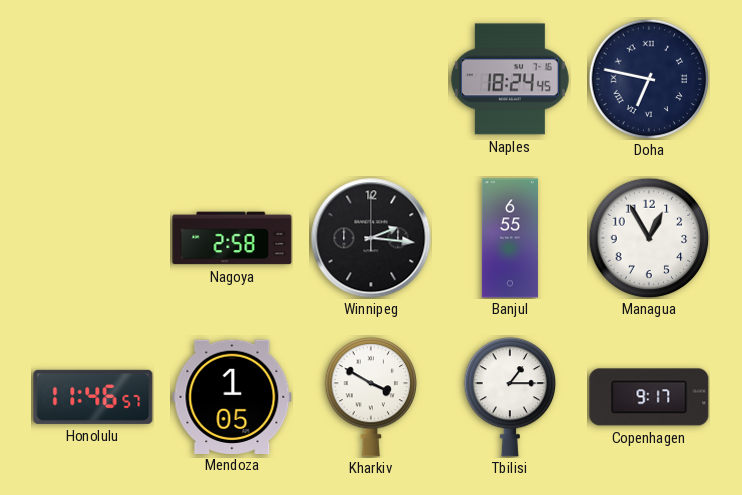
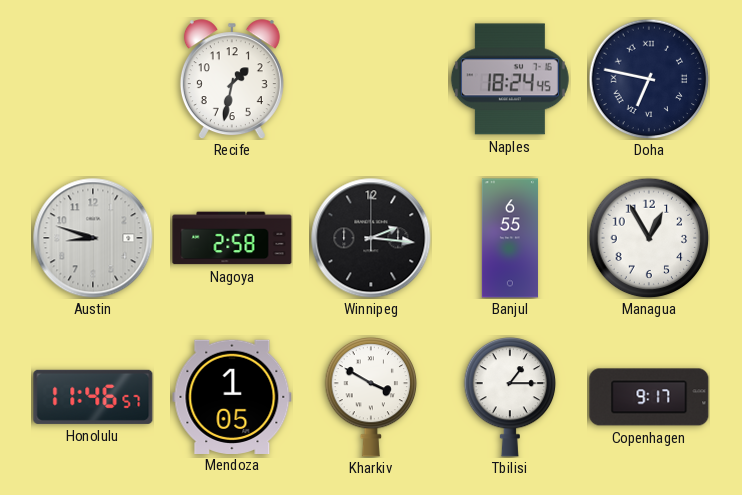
Recife: none -> 1:32
Austin: none -> 8:48
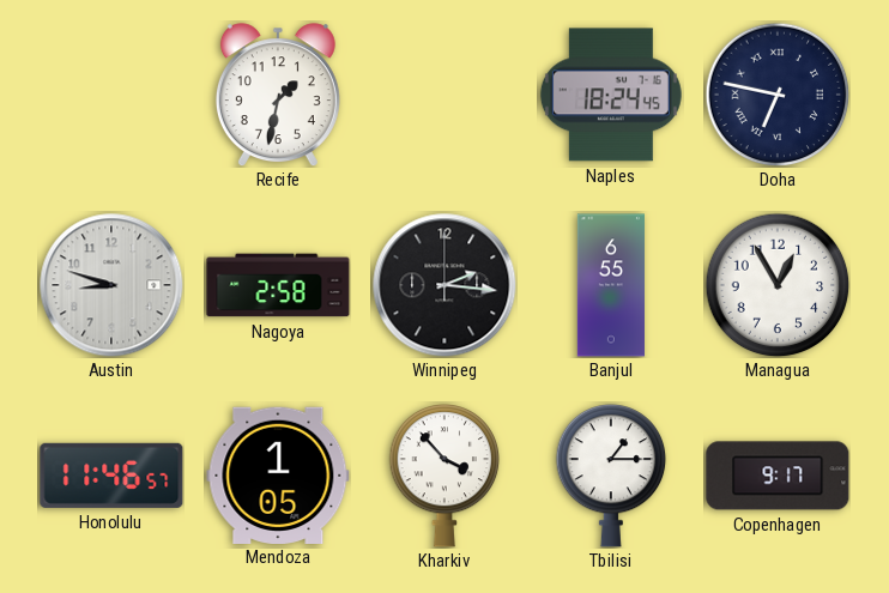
Kharkiv: 3:50 -> 3:53
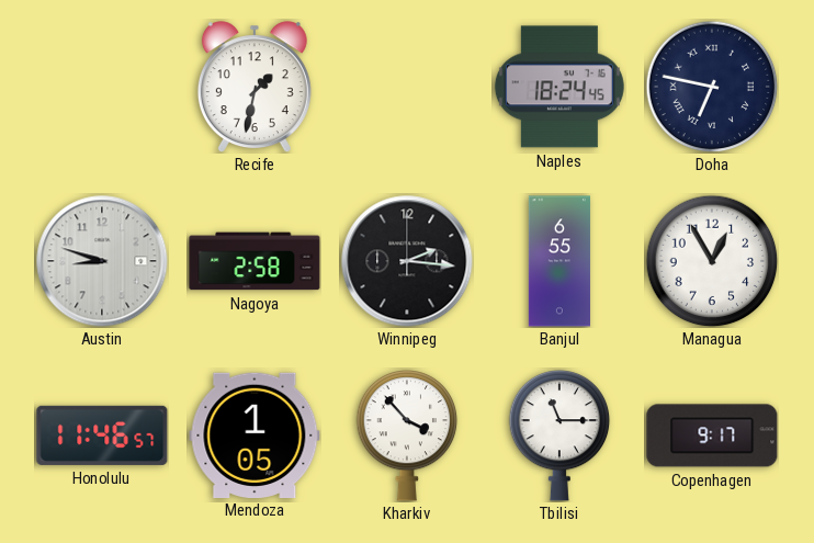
Tbilisi: 1:15 -> 11:15
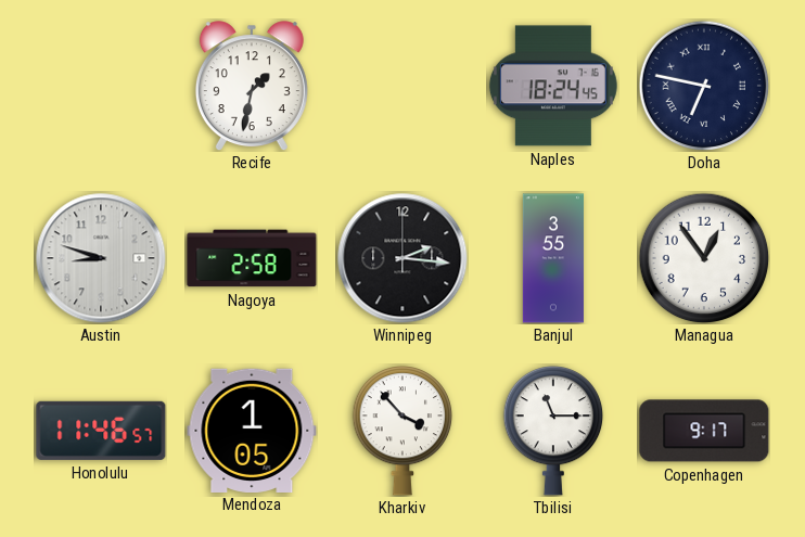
Banjul: 6:55 -> 3:55
Managua: 12:55 -> 12:54
